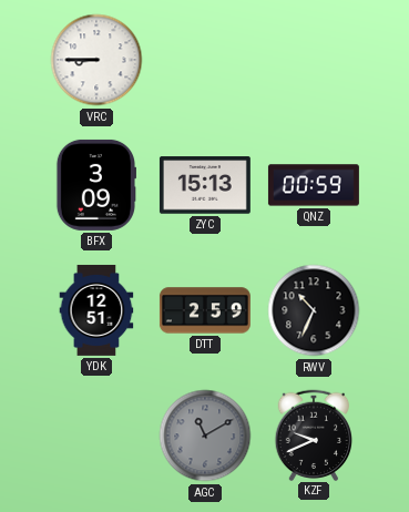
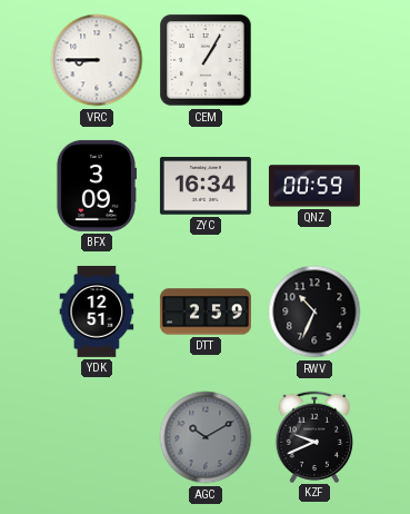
CEM: none -> 1:05
ZYC: 15:13 -> 16:34
AGC: 11:10 -> 10:10
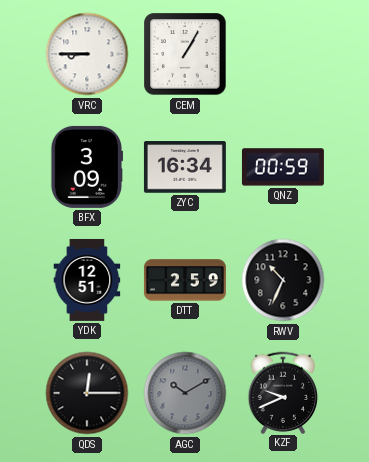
QDS: none -> 12:15
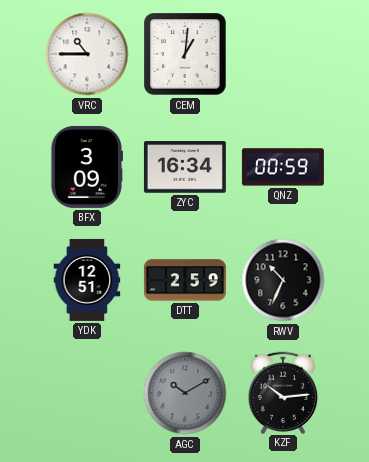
VRC: 8:45 -> 10:45
CEM: 1:05 -> 1:01
QDS: 12:15 -> none
KZF: 9:41 -> 10:14
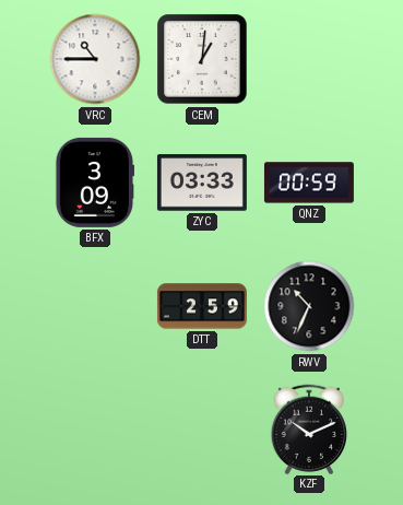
ZYC: 16:34 -> 03:33
YDK: 12:51 -> none
AGC: 10:10 -> none
KZF: 10:14 -> 10:11
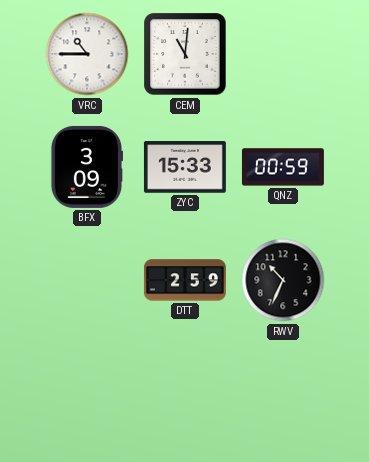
CEM: 1:01 -> 11:01
ZYC: 03:33 -> 15:33
KZF: 10:11 -> none
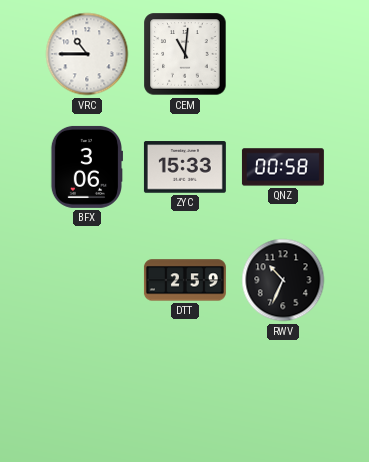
BFX: 3:09 -> 3:06
QNZ: 00:59 -> 00:58
